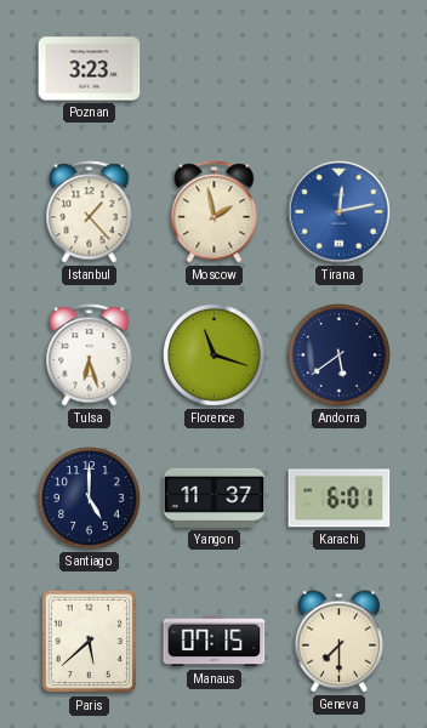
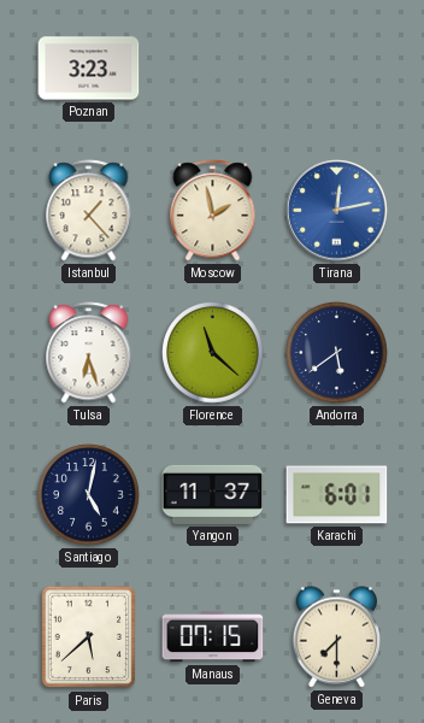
Florence: 11:18 -> 11:22
Santiago: 5:00 -> 5:02
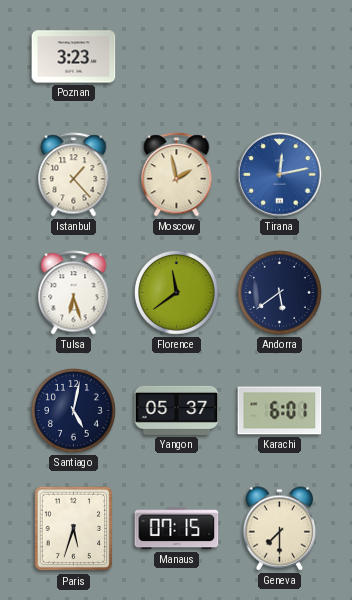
Florence: 11:22 -> 11:39
Yangon: 11:37 -> 05:37
Paris: 5:38 -> 5:33
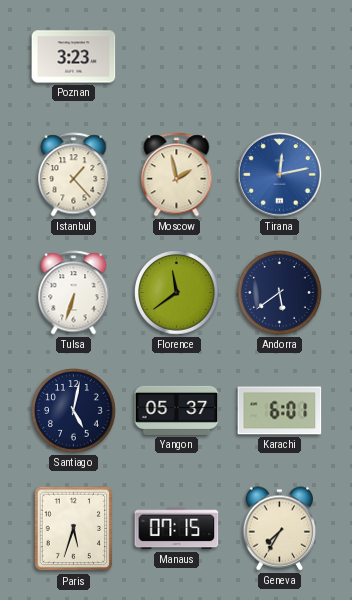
Tulsa: 6:27 -> 6:33
Geneva: 7:30 -> 7:35
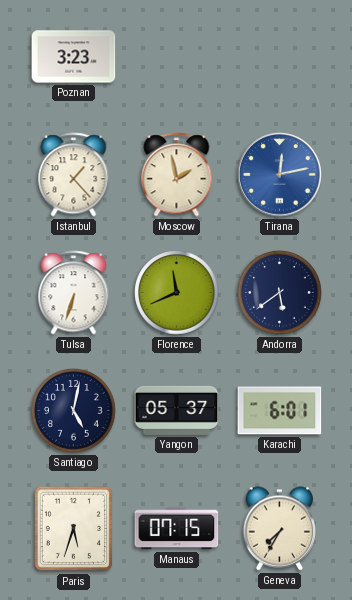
Florence: 11:39 -> 11:41
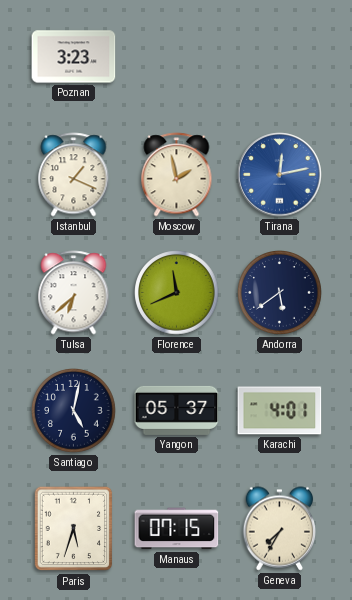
Istanbul: 1:23 -> 1:19
Tulsa: 6:33 -> 6:38
Karachi: 6:01 -> 4:01
